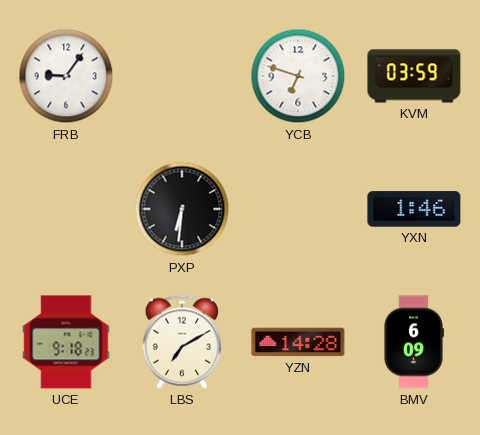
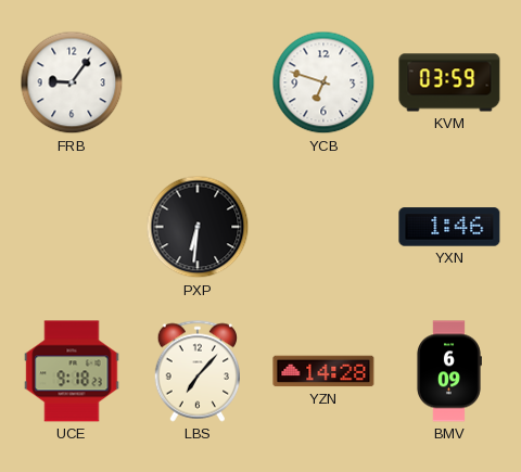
LBS: 7:10 -> 7:07
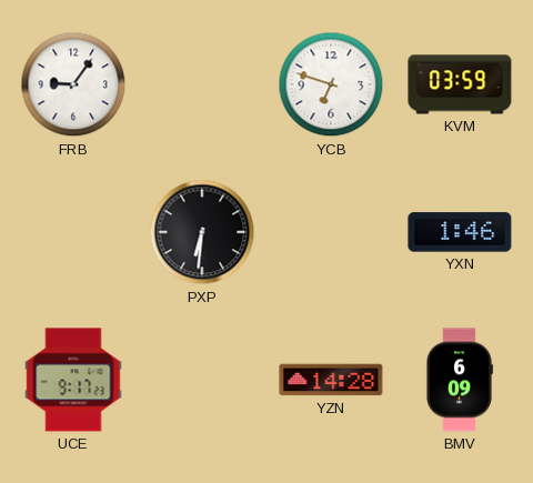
UCE: 9:18 -> 9:17
LBS: 7:07 -> none
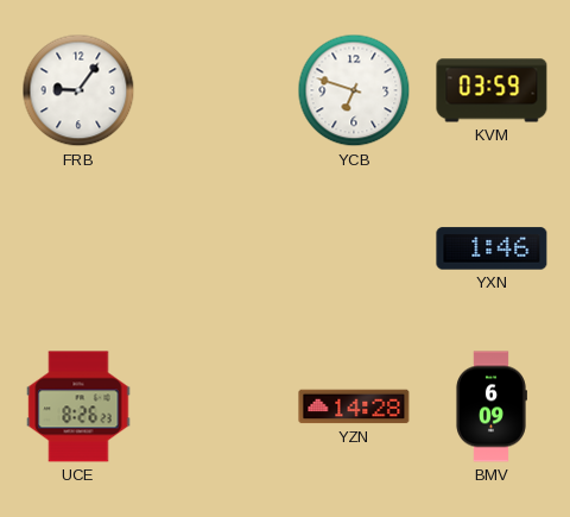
PXP: 6:31 -> none
UCE: 9:17 -> 8:26
